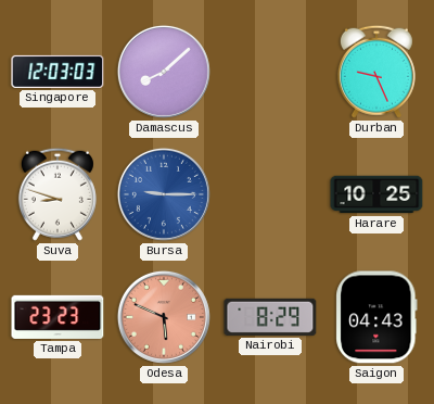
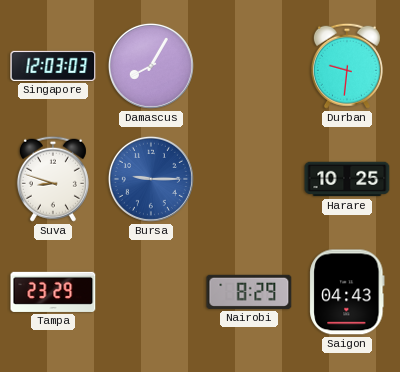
Damascus: 8:08 -> 8:05
Durban: 9:26 -> 9:31
Tampa: 23:23 -> 23:29
Odesa: 5:49 -> none
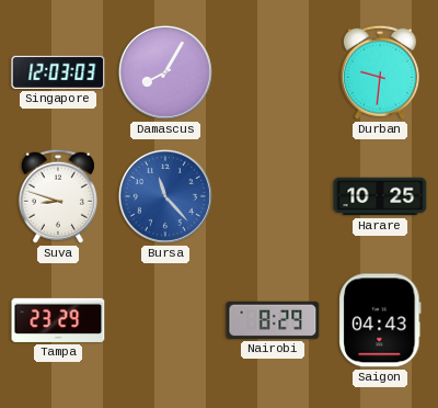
Bursa: 9:15 -> 11:23
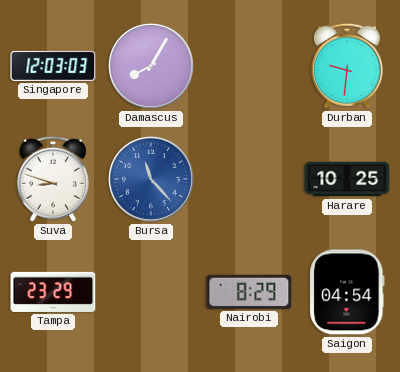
Saigon: 04:43 -> 04:54
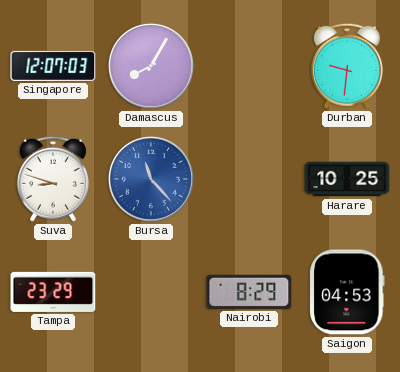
Singapore: 12:03 -> 12:07
Saigon: 04:54 -> 04:53
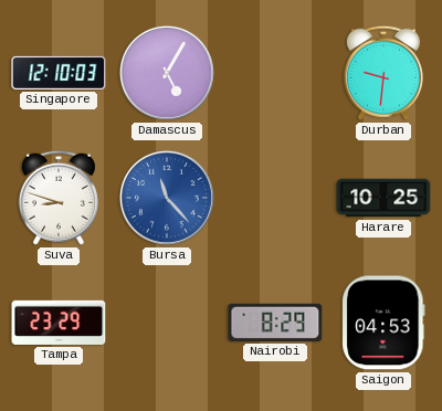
Singapore: 12:07 -> 12:10
Damascus: 8:05 -> 5:05
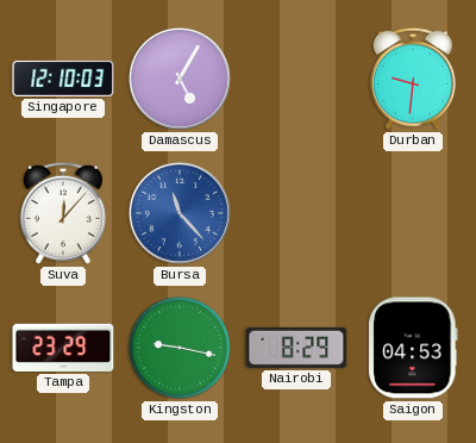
Suva: 8:48 -> 12:07
Harare: 10:25 -> none
Kingston: none -> 9:17
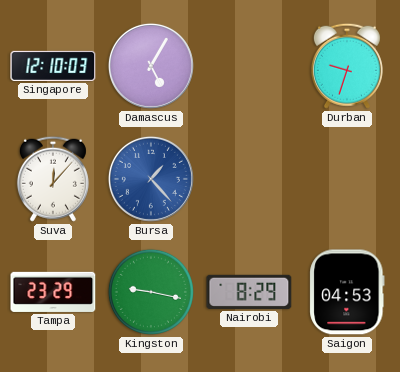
Durban: 9:31 -> 9:33
Bursa: 11:23 -> 1:23
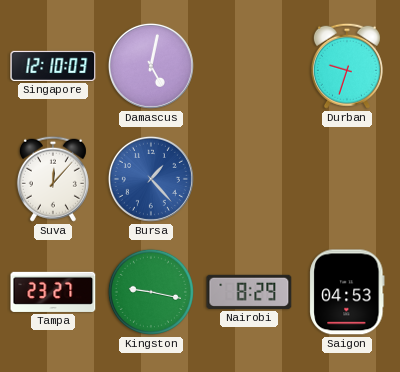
Damascus: 5:05 -> 5:02
Tampa: 23:29 -> 23:27
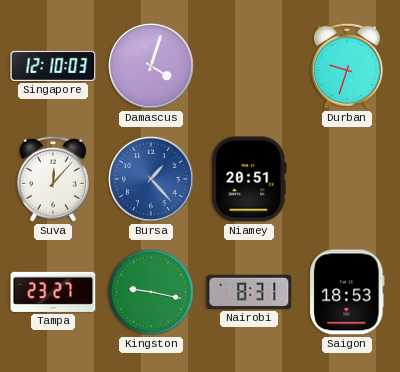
Damascus: 5:02 -> 4:03
Niamey: none -> 20:51
Nairobi: 8:29 -> 8:31
Saigon: 04:53 -> 18:53
